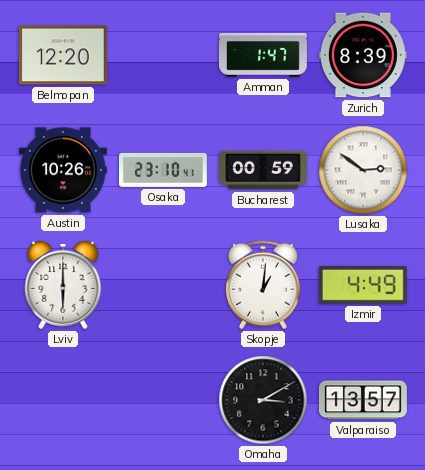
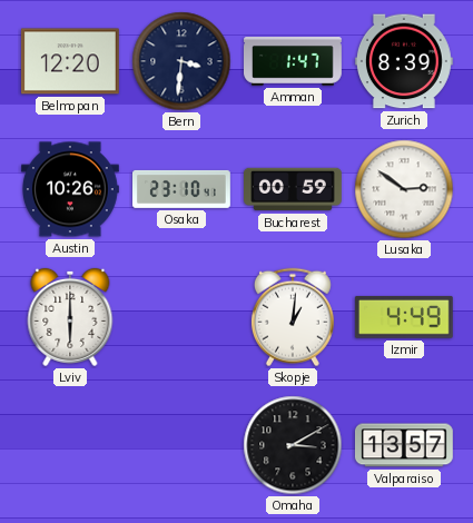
Bern: none -> 3:31
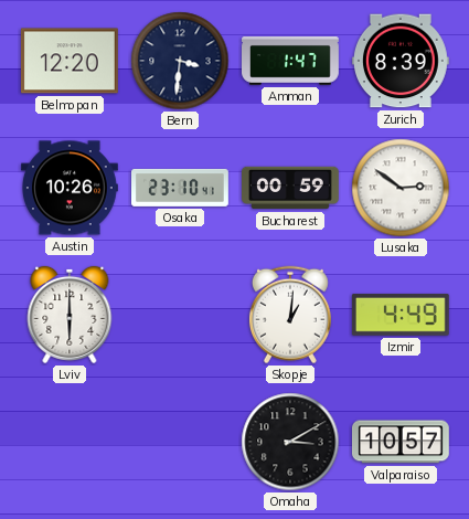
Valparaiso: 13:57 -> 10:57
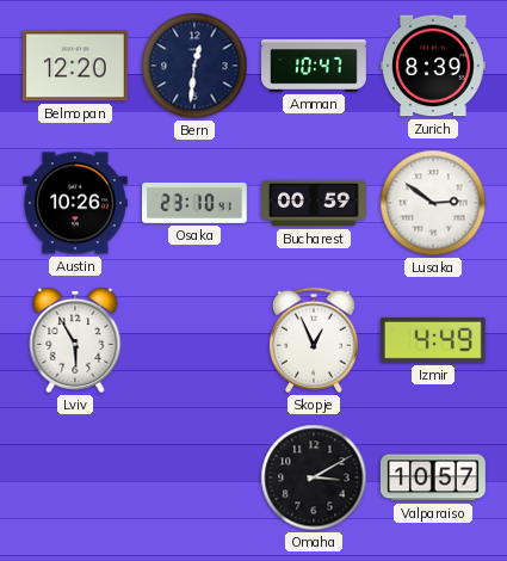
Bern: 3:31 -> 12:31
Amman: 1:47 -> 10:47
Lviv: 6:00 -> 5:55
Skopje: 1:01 -> 12:56
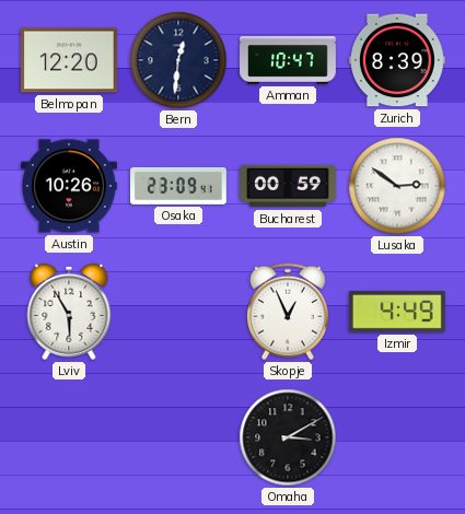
Osaka: 23:10 -> 23:09
Valparaiso: 10:57 -> none
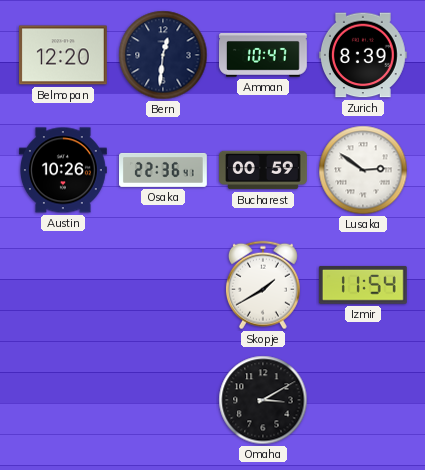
Osaka: 23:09 -> 22:36
Lviv: 5:55 -> none
Skopje: 12:56 -> 1:40
Izmir: 4:49 -> 11:54
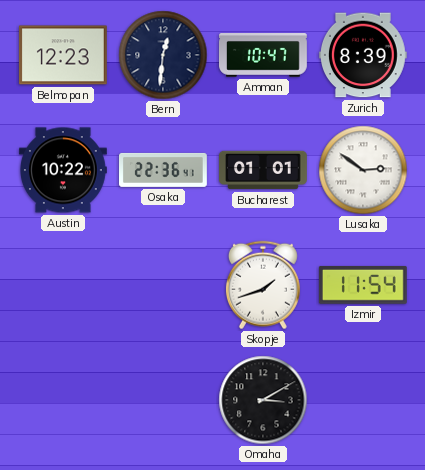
Belmopan: 12:20 -> 12:23
Austin: 10:26 -> 10:22
Bucharest: 00:59 -> 01:01
Skopje: 1:40 -> 1:42
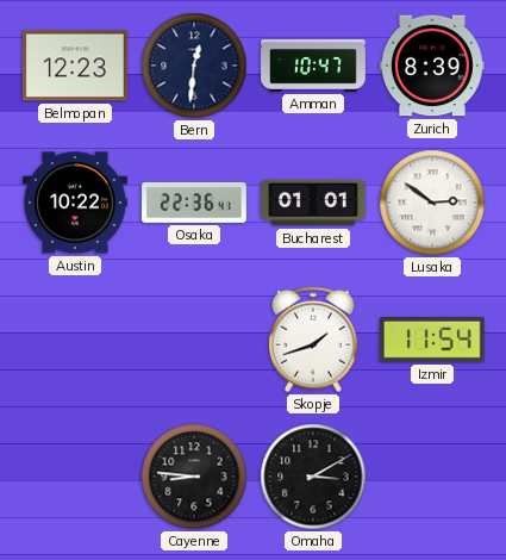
Cayenne: none -> 8:46
